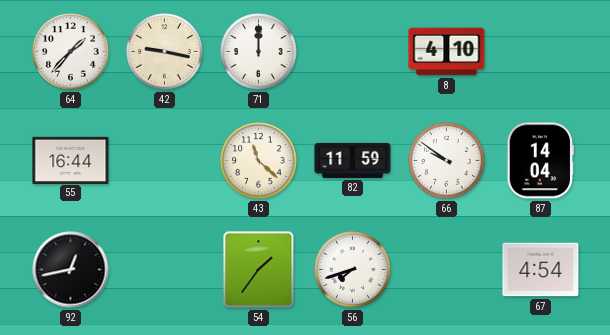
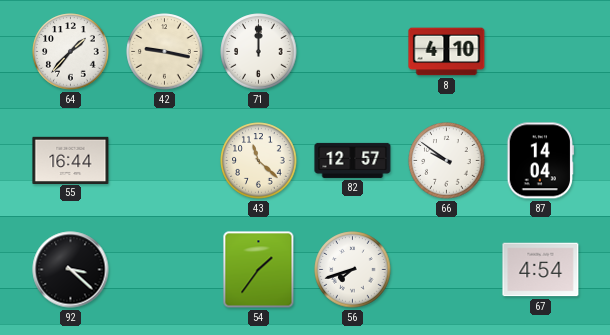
82: 11:59 -> 12:57
92: 12:43 -> 3:22
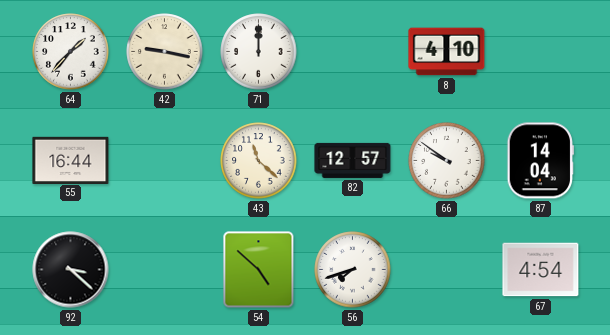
54: 1:36 -> 4:52
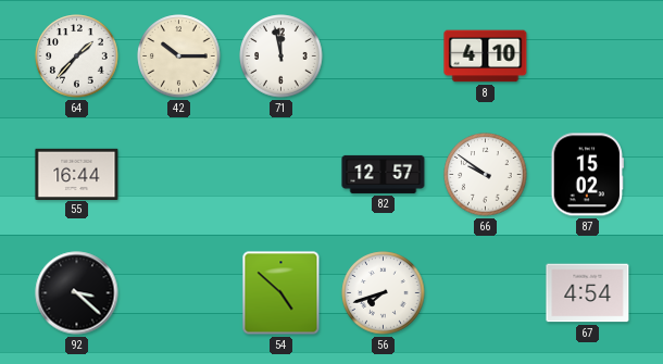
42: 9:17 -> 10:15
71: 12:00 -> 11:58
43: 11:22 -> none
87: 14:04 -> 15:02
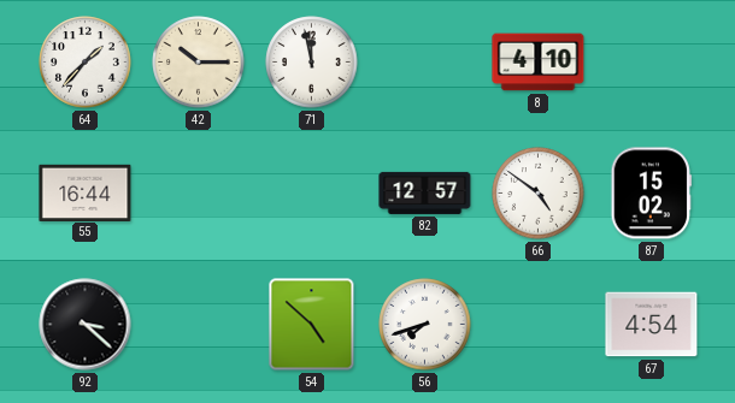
66: 9:51 -> 4:51
